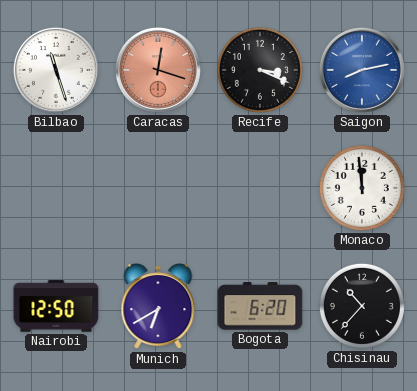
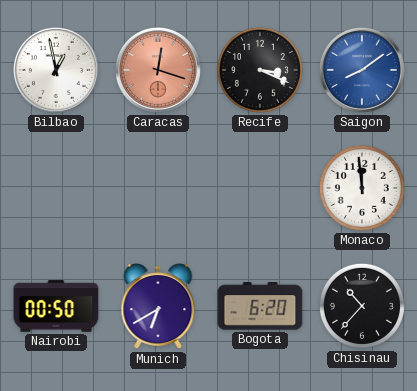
Bilbao: 11:27 -> 12:58
Saigon: 8:13 -> 8:09
Nairobi: 12:50 -> 00:50
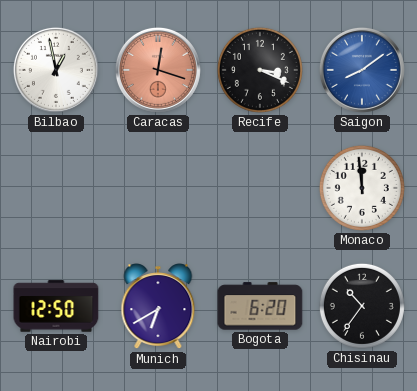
Nairobi: 00:50 -> 12:50
Chisinau: 10:37 -> 10:36
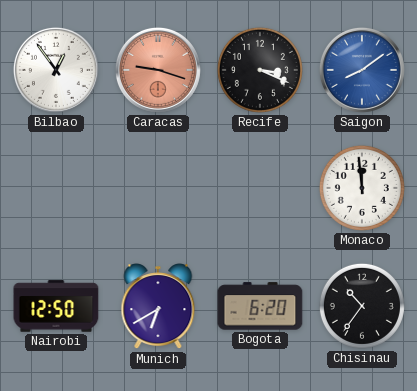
Bilbao: 12:58 -> 12:54
Caracas: 12:18 -> 9:18
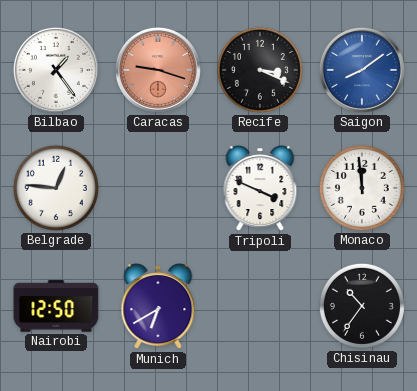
Bilbao: 12:54 -> 1:24
Belgrade: none -> 12:46
Tripoli: none -> 3:49
Bogota: 6:20 -> none
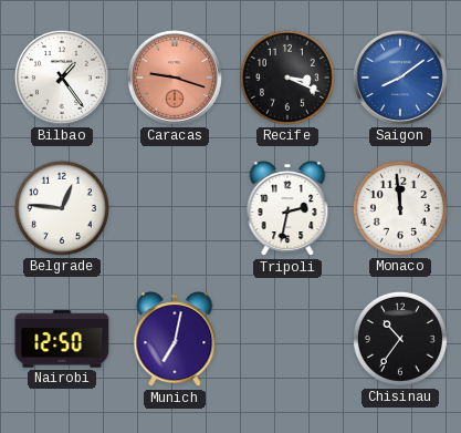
Tripoli: 3:49 -> 2:32
Munich: 6:40 -> 7:02
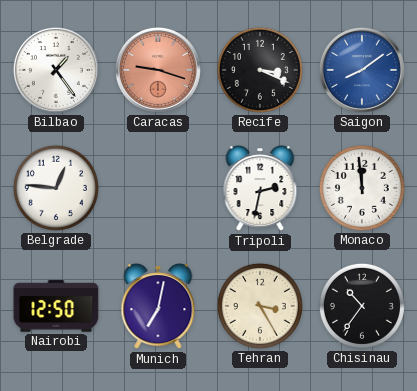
Tehran: none -> 3:25
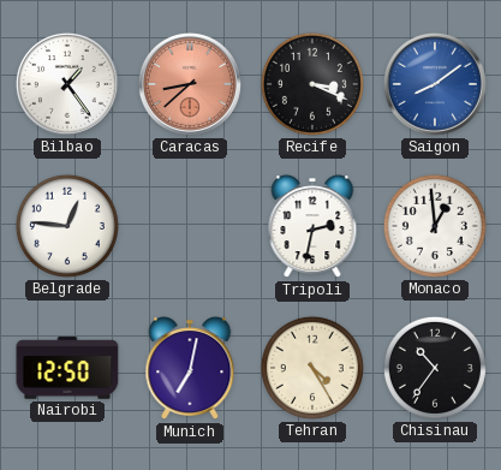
Caracas: 9:18 -> 8:38
Monaco: 11:59 -> 12:59
Tehran: 3:25 -> 4:25
